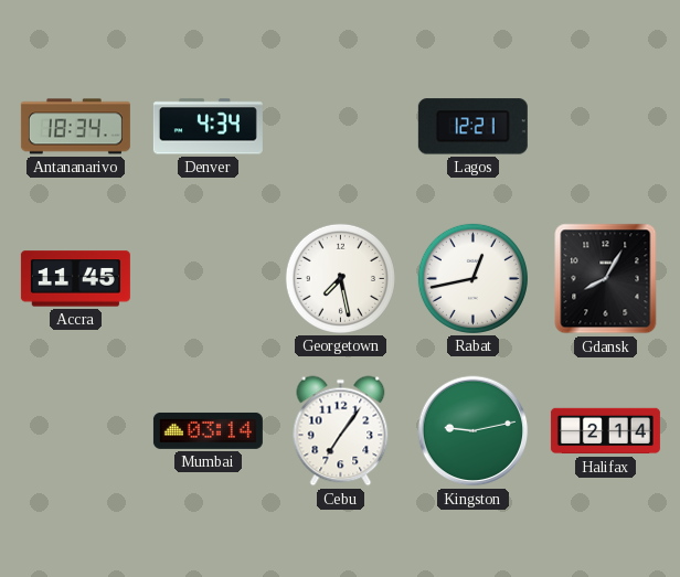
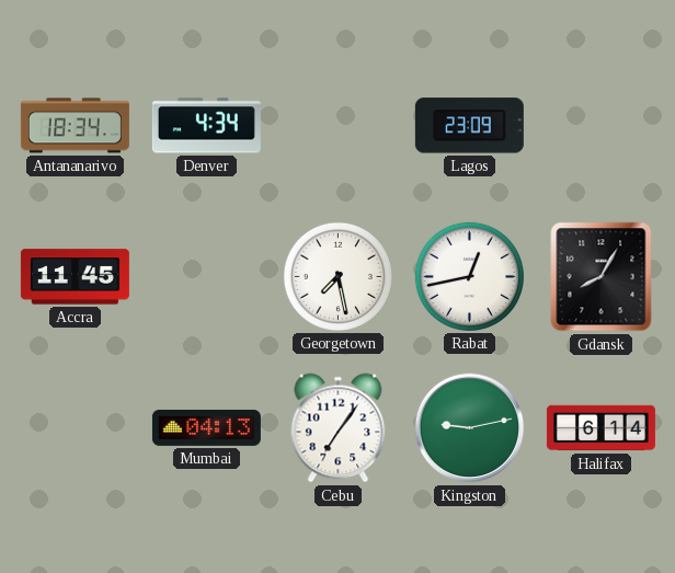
Lagos: 12:21 -> 23:09
Mumbai: 03:14 -> 04:13
Halifax: 2:14 -> 6:14
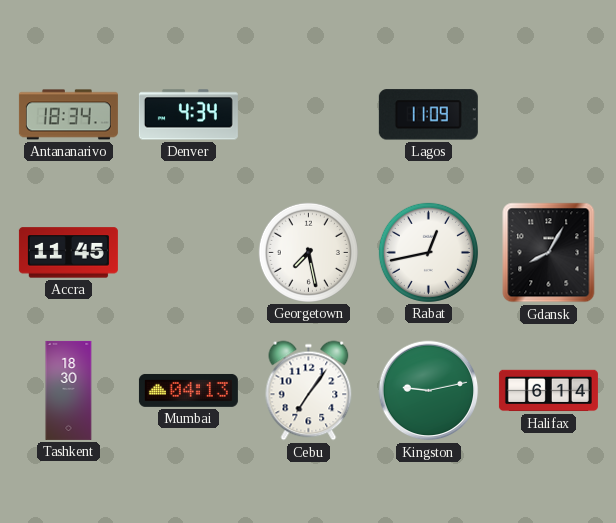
Lagos: 23:09 -> 11:09
Tashkent: none -> 18:30
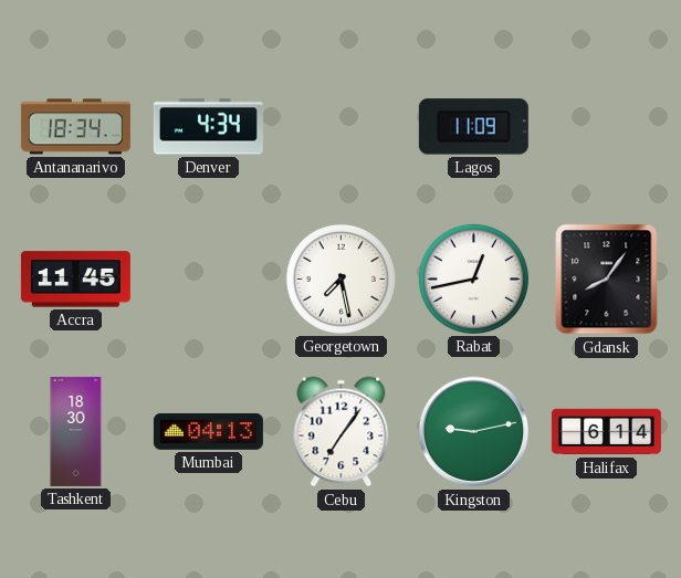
Gdansk: 8:05 -> 8:06
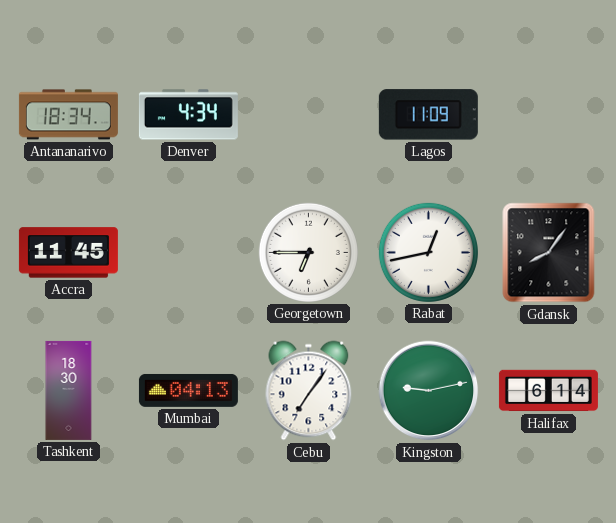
Georgetown: 7:28 -> 6:45
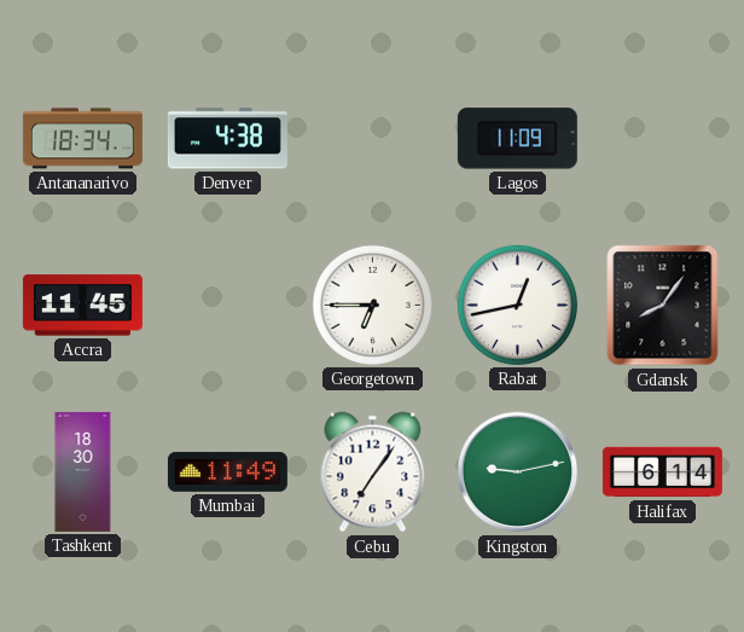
Denver: 4:34 -> 4:38
Mumbai: 04:13 -> 11:49
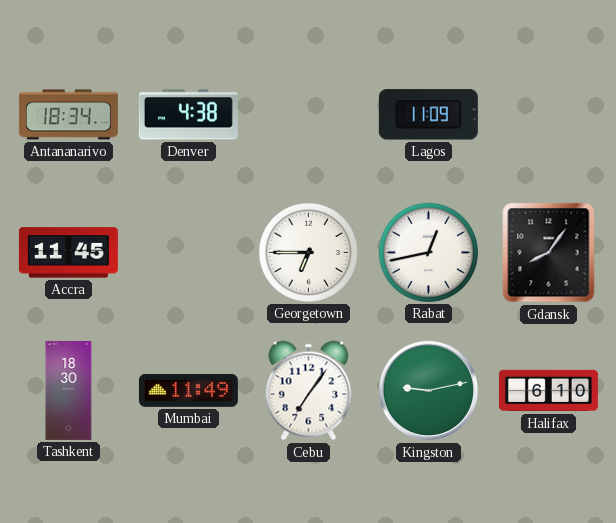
Halifax: 6:14 -> 6:10
